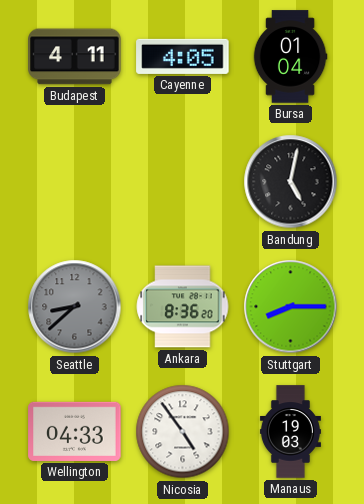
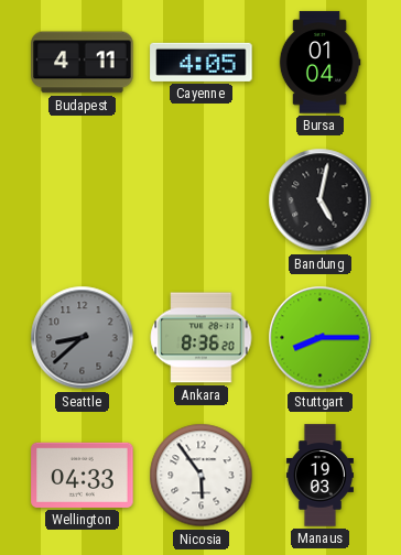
Nicosia: 4:54 -> 5:54
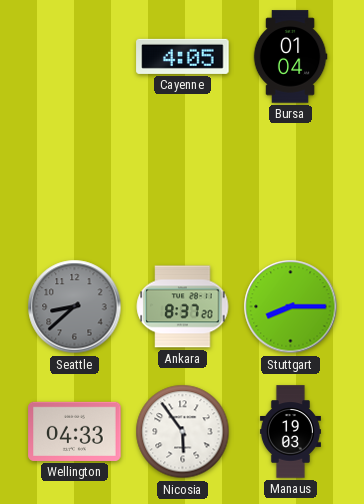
Budapest: 4:11 -> none
Bandung: 5:02 -> none
Ankara: 8:36 -> 8:37
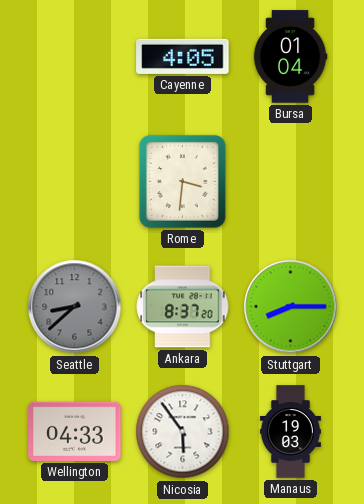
Rome: none -> 3:31
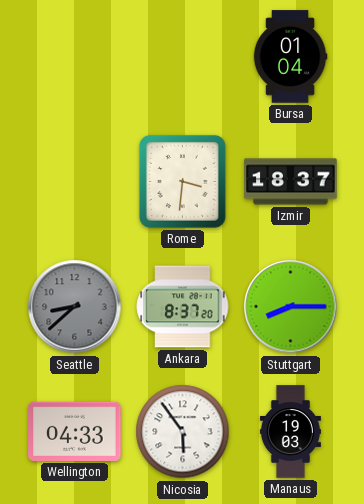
Cayenne: 4:05 -> none
Izmir: none -> 18:37
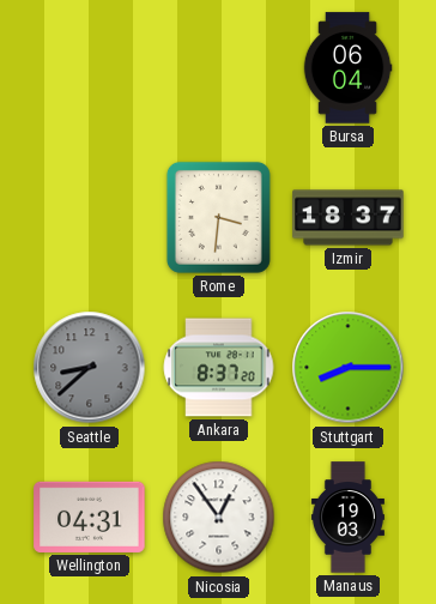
Bursa: 01:04 -> 06:04
Wellington: 04:33 -> 04:31
Nicosia: 5:54 -> 12:54
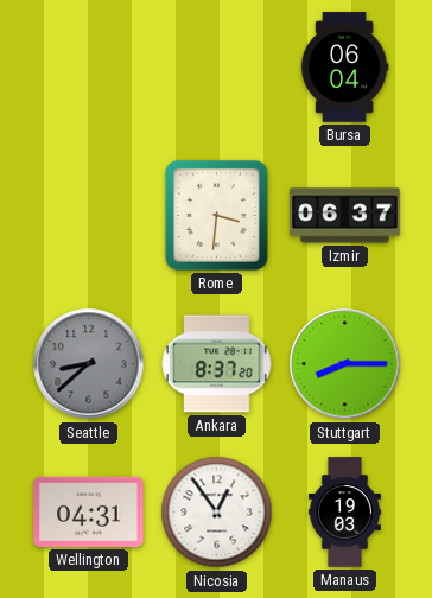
Izmir: 18:37 -> 06:37
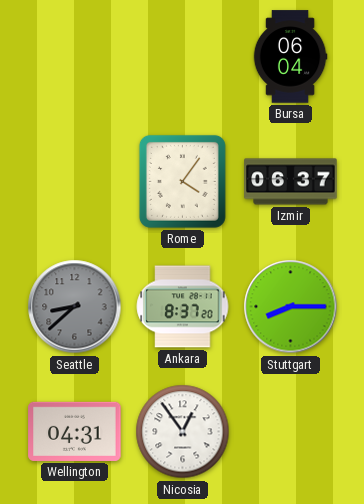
Rome: 3:31 -> 4:06
Manaus: 19:03 -> none
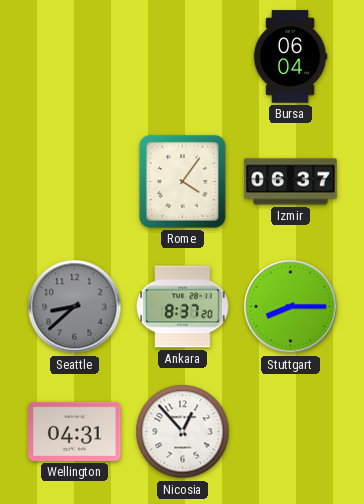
Nicosia: 12:54 -> 12:53
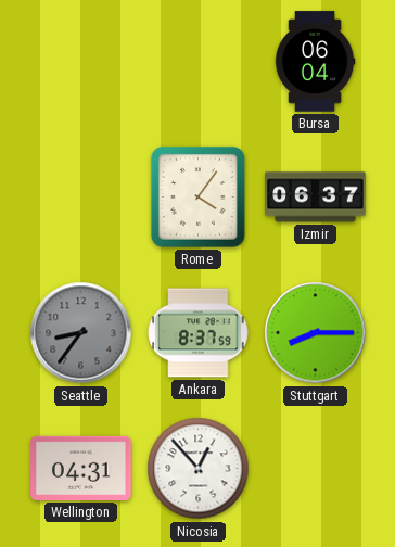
Seattle: 8:38 -> 8:36
Ankara: 8:37:20 -> 8:37:59
